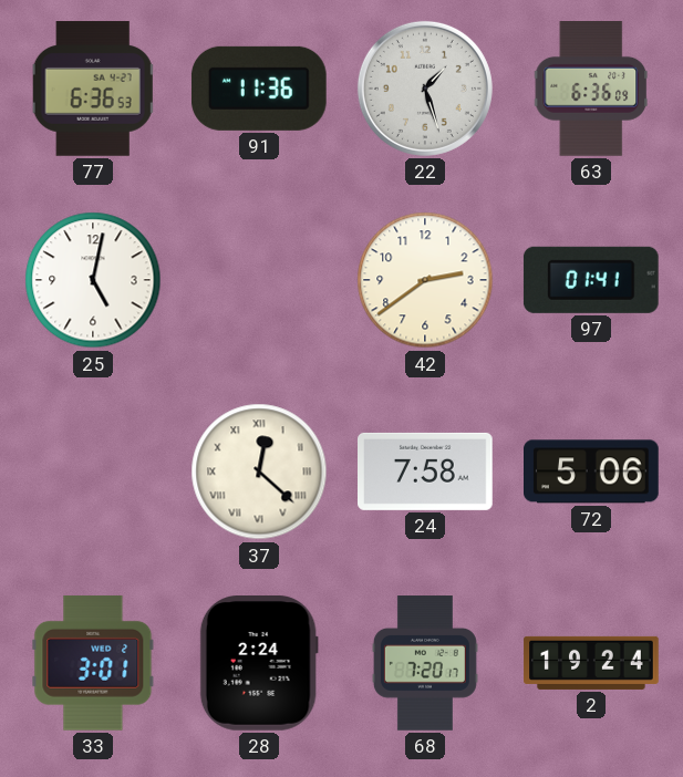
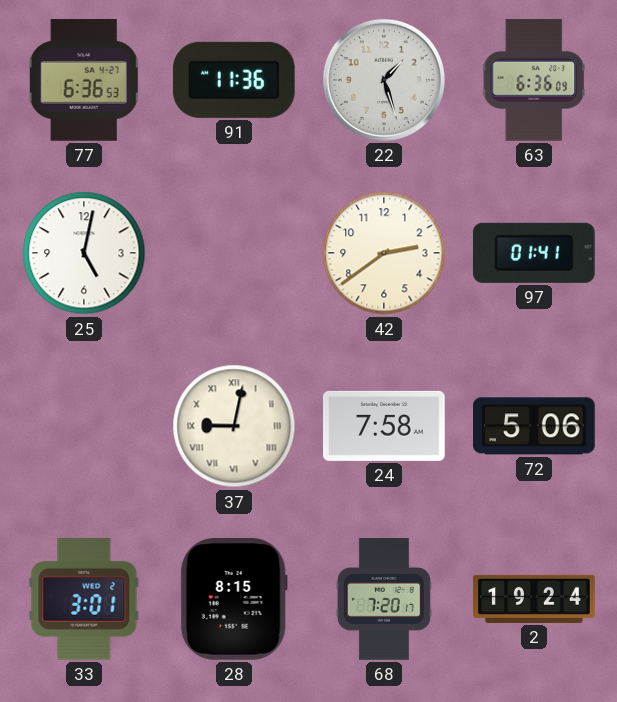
37: 12:22 -> 9:02
28: 2:24 -> 8:15
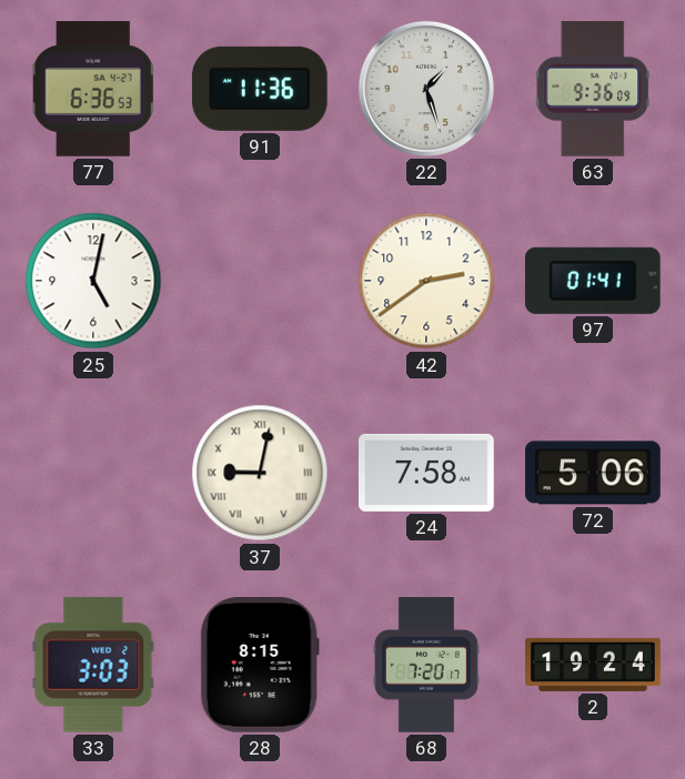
63: 6:36 -> 9:36
33: 3:01 -> 3:03
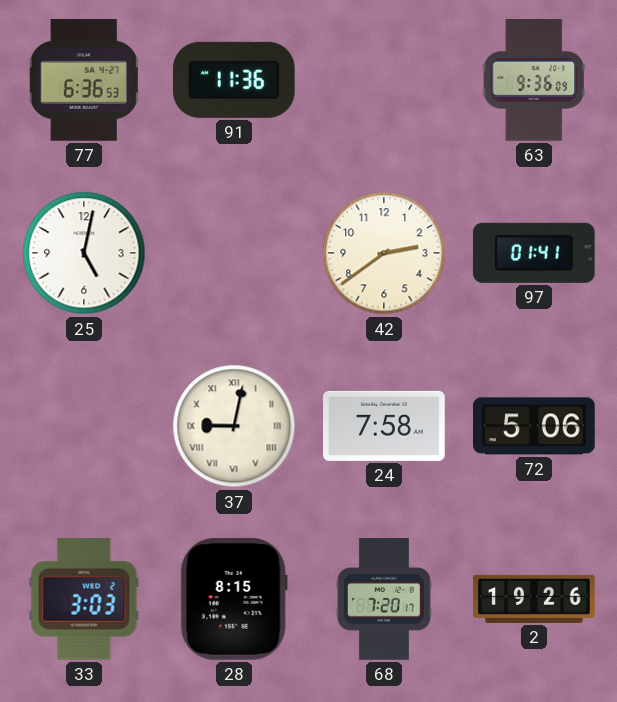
22: 1:27 -> none
2: 19:24 -> 19:26
